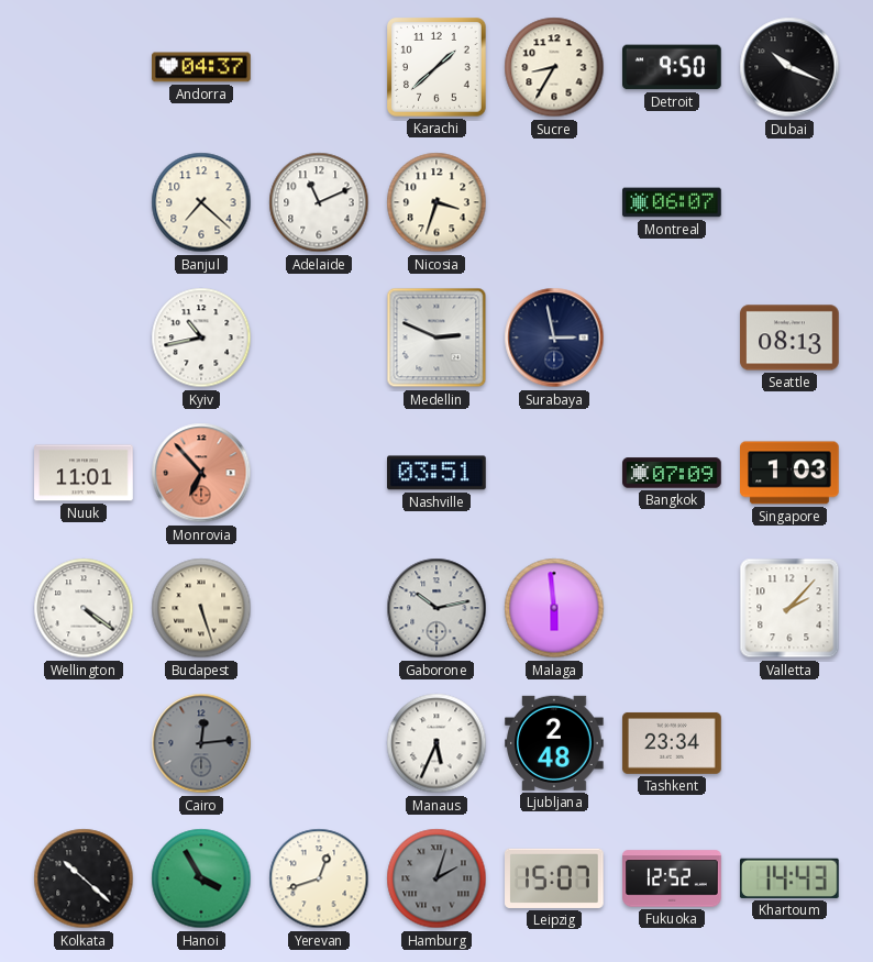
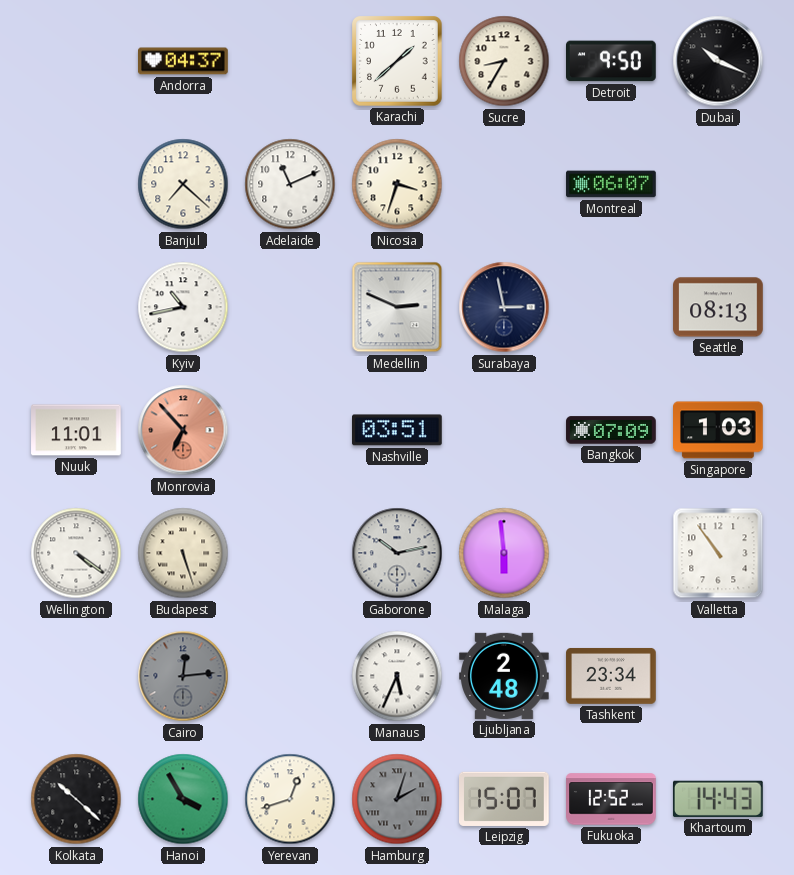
Valletta: 2:07 -> 10:54
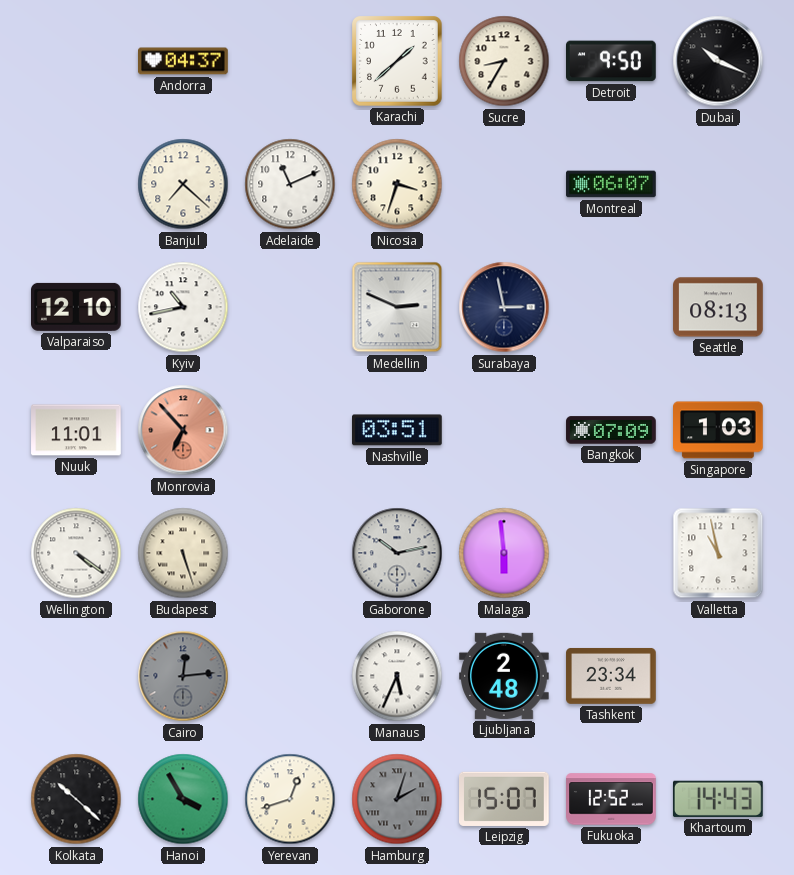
Valparaiso: none -> 12:10
Valletta: 10:54 -> 10:58
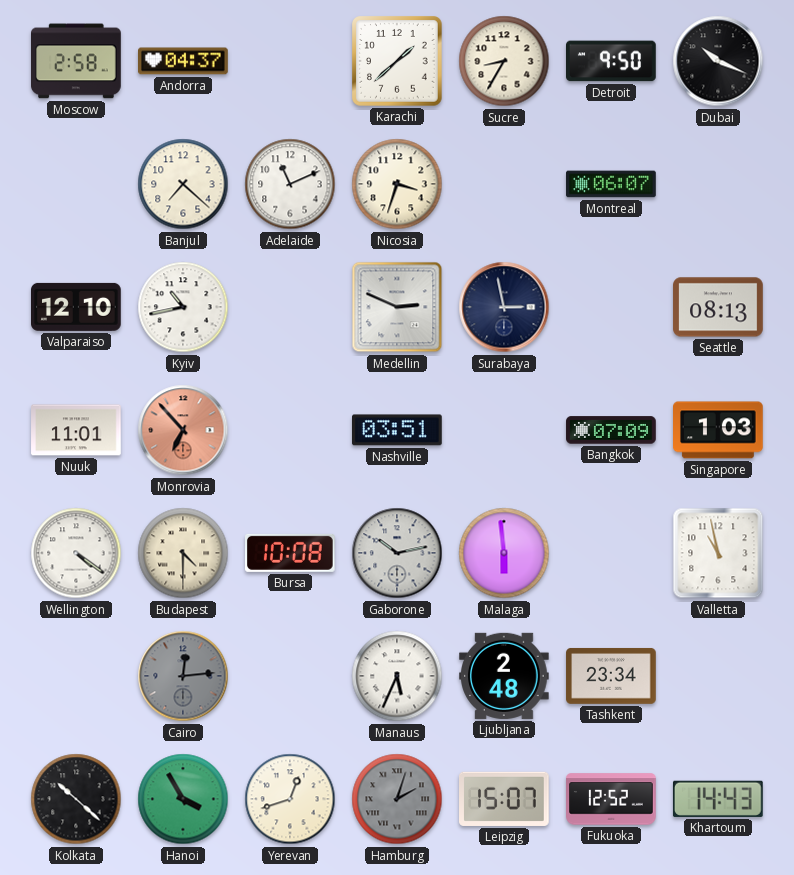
Moscow: none -> 2:58
Budapest: 5:27 -> 4:30
Bursa: none -> 10:08
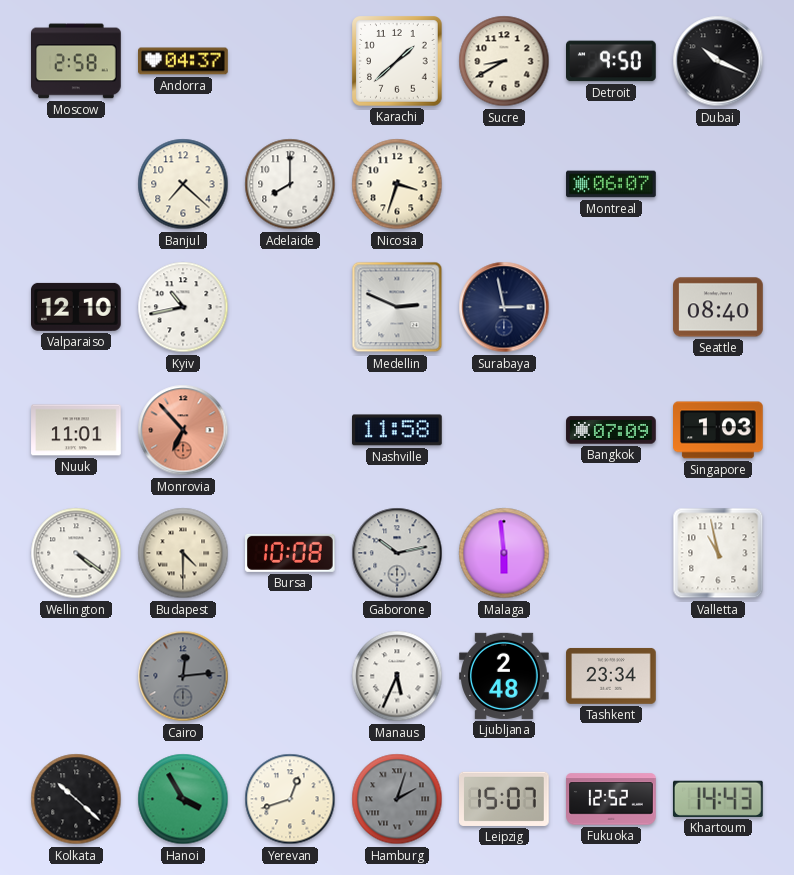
Sucre: 8:35 -> 8:40
Adelaide: 11:11 -> 8:00
Seattle: 08:13 -> 08:40
Nashville: 03:51 -> 11:58
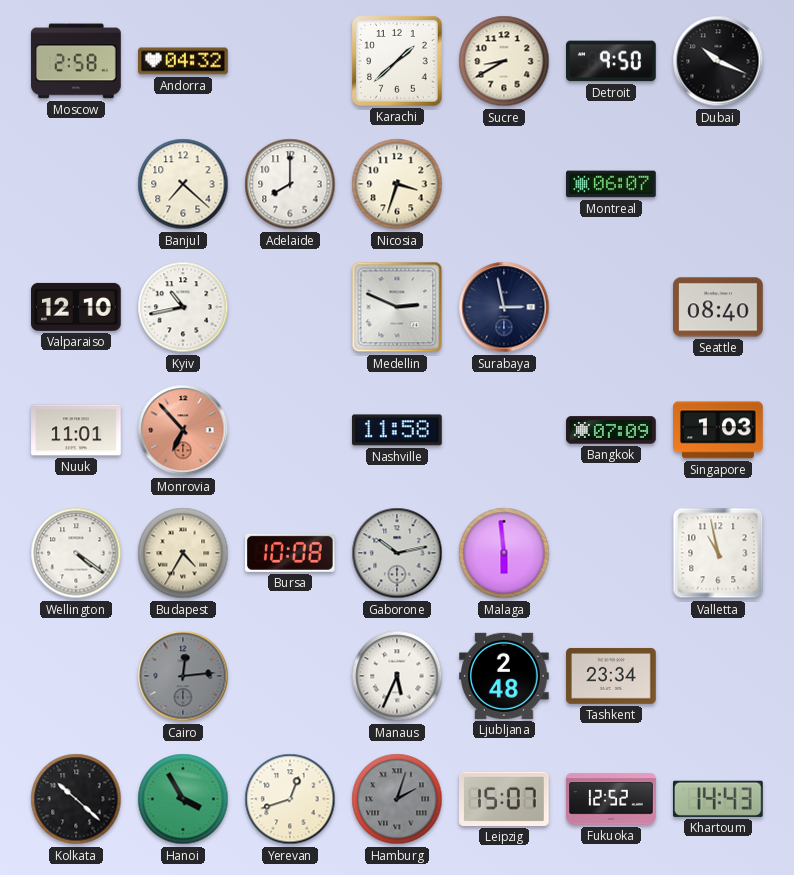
Andorra: 04:37 -> 04:32
Budapest: 4:30 -> 4:35
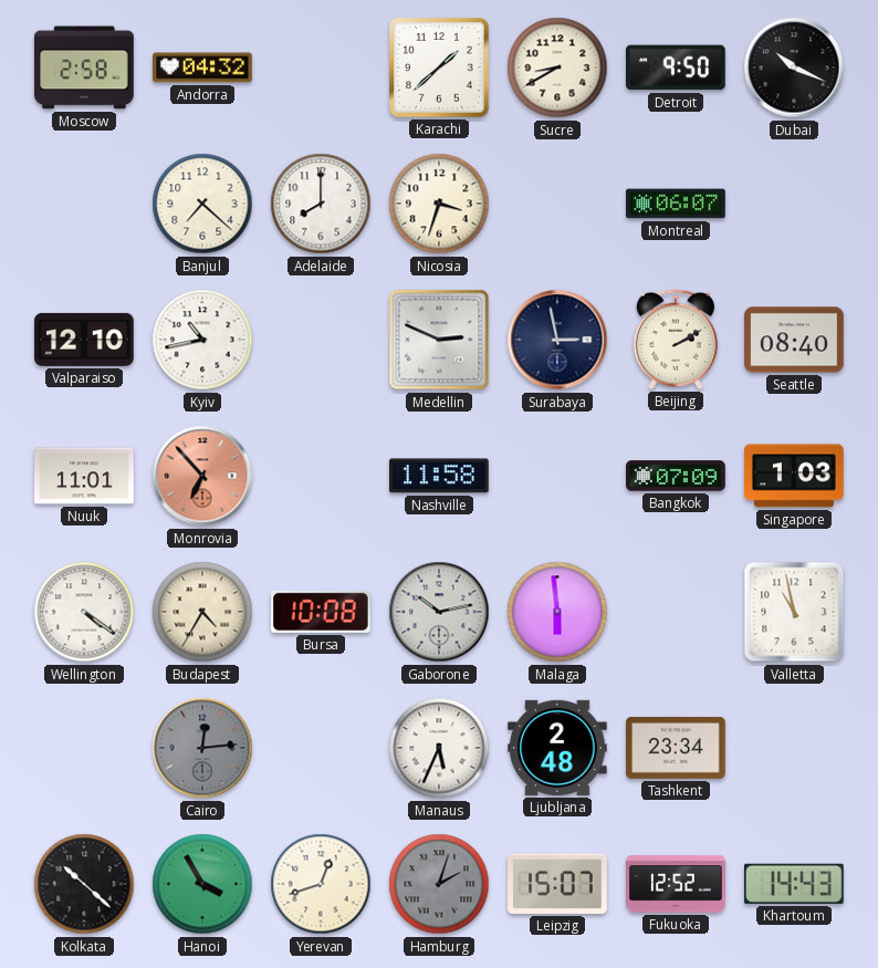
Beijing: none -> 2:10
